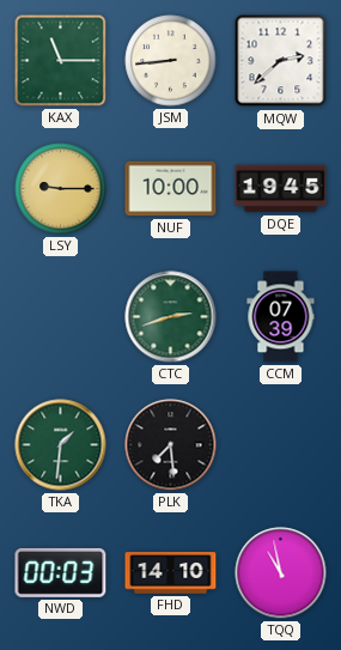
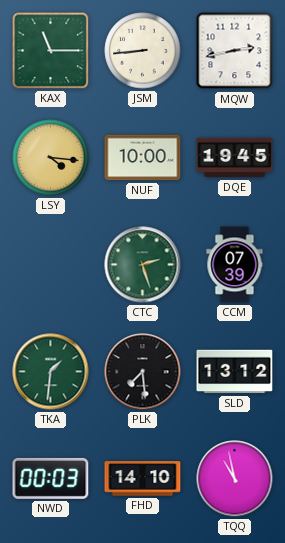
MQW: 2:38 -> 2:43
LSY: 9:15 -> 4:16
CTC: 2:42 -> 2:27
SLD: none -> 13:12
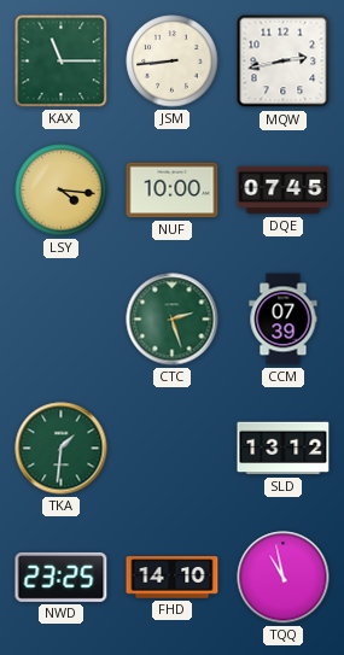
DQE: 19:45 -> 07:45
PLK: 7:29 -> none
NWD: 00:03 -> 23:25
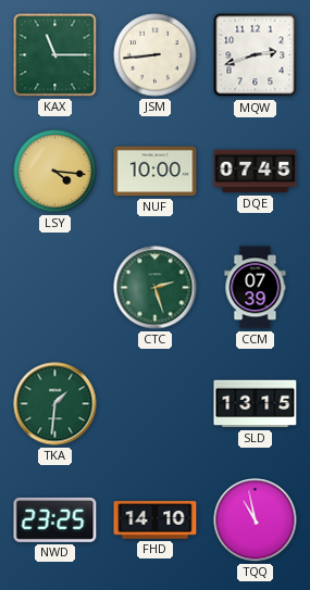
MQW: 2:43 -> 2:42
SLD: 13:12 -> 13:15
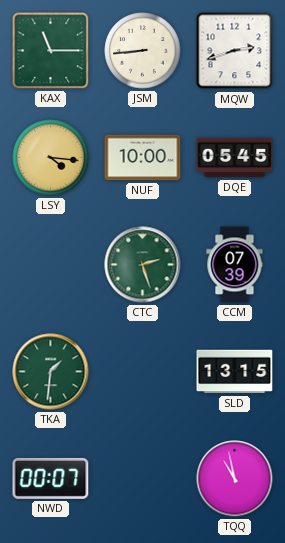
DQE: 07:45 -> 05:45
NWD: 23:25 -> 00:07
FHD: 14:10 -> none
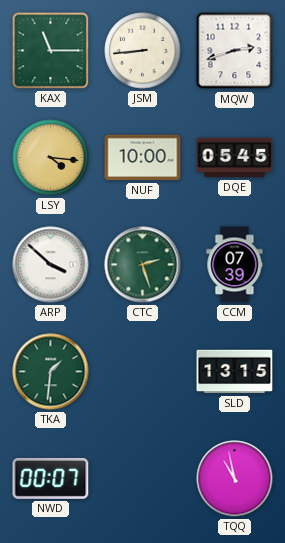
ARP: none -> 3:52
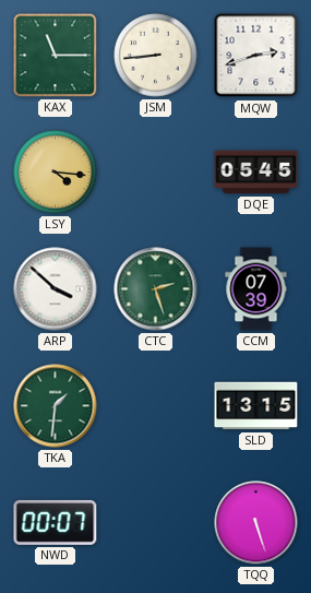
NUF: 10:00 -> none
TQQ: 10:58 -> 5:27
